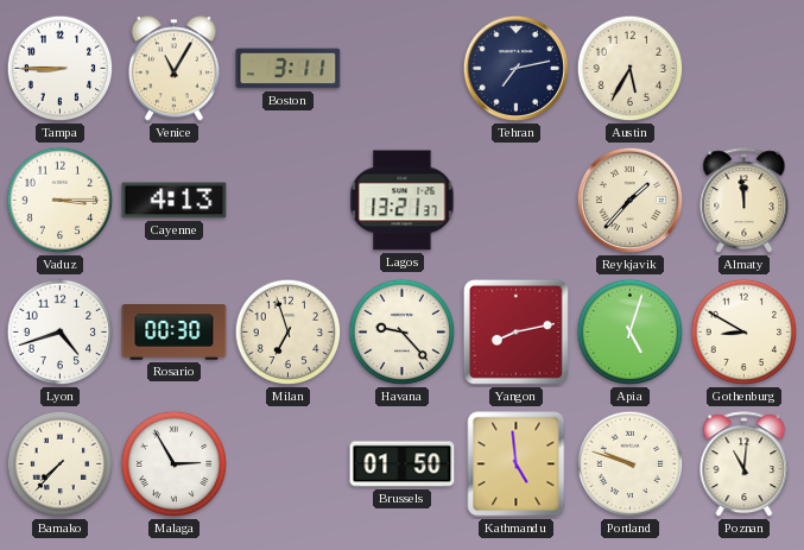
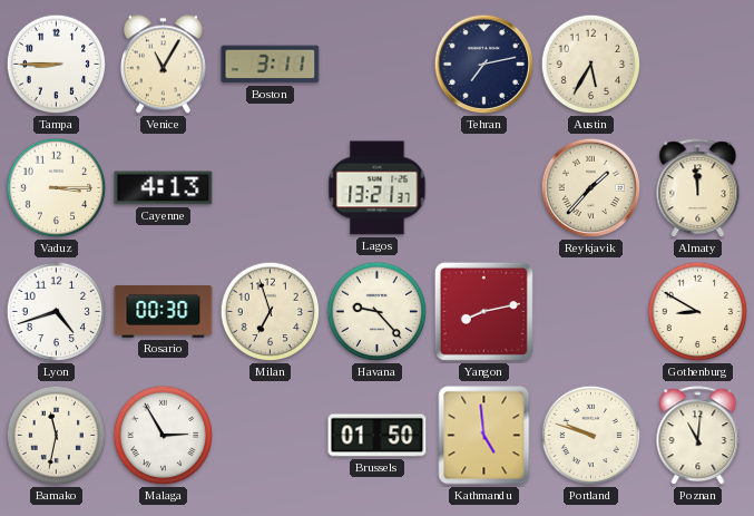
Apia: 5:03 -> none
Bamako: 7:37 -> 11:32
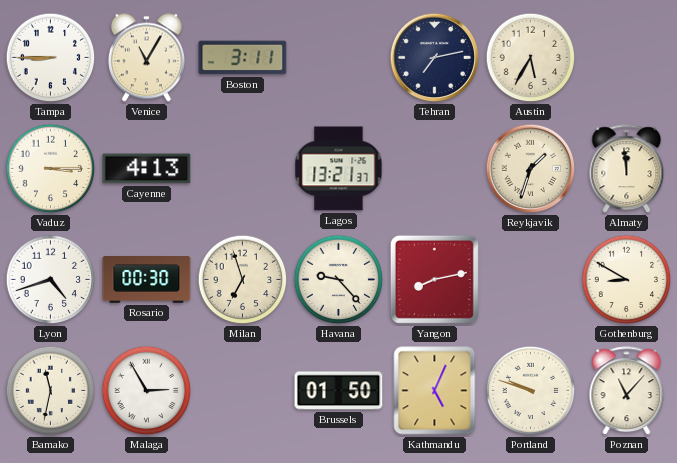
Reykjavik: 1:37 -> 1:33
Kathmandu: 4:59 -> 5:04
Poznan: 11:01 -> 11:07
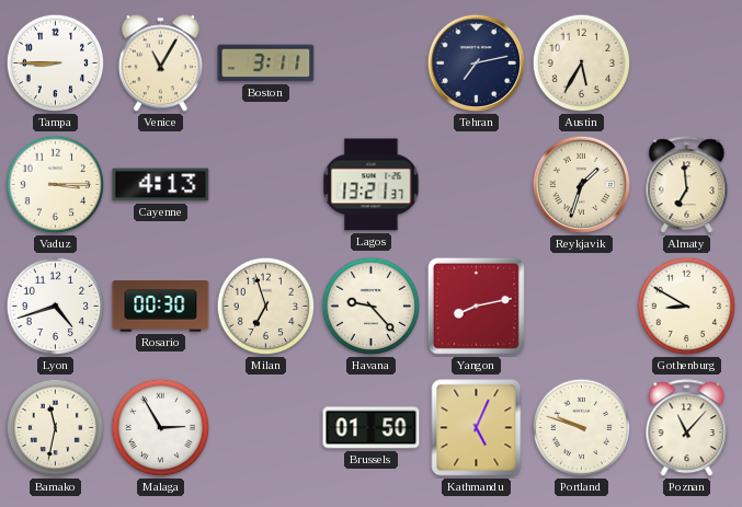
Almaty: 11:59 -> 6:59
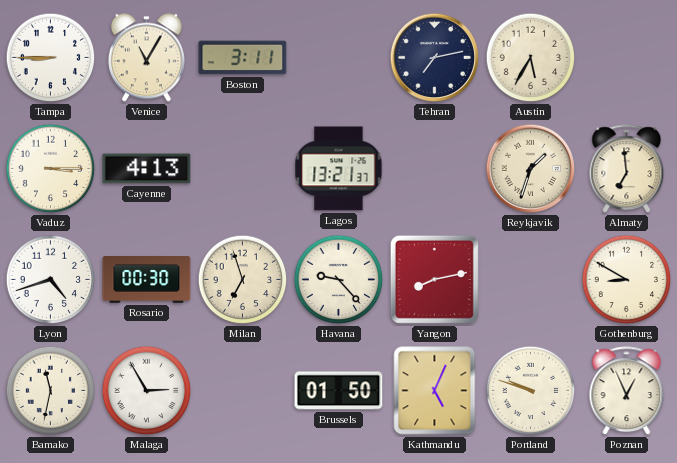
Poznan: 11:07 -> 12:56
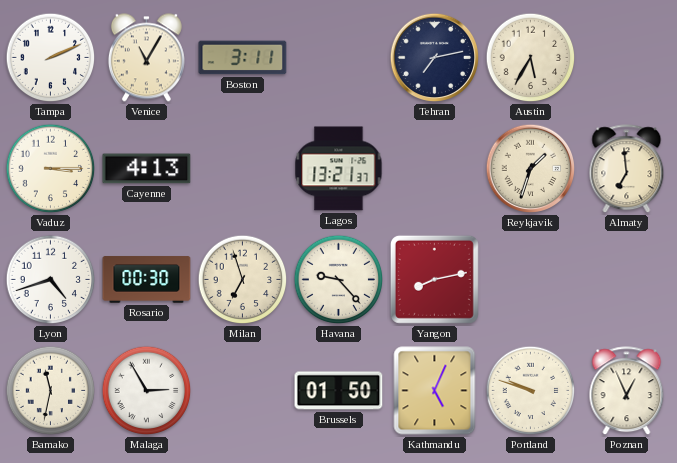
Tampa: 8:45 -> 2:11
Gothenburg: 8:50 -> none
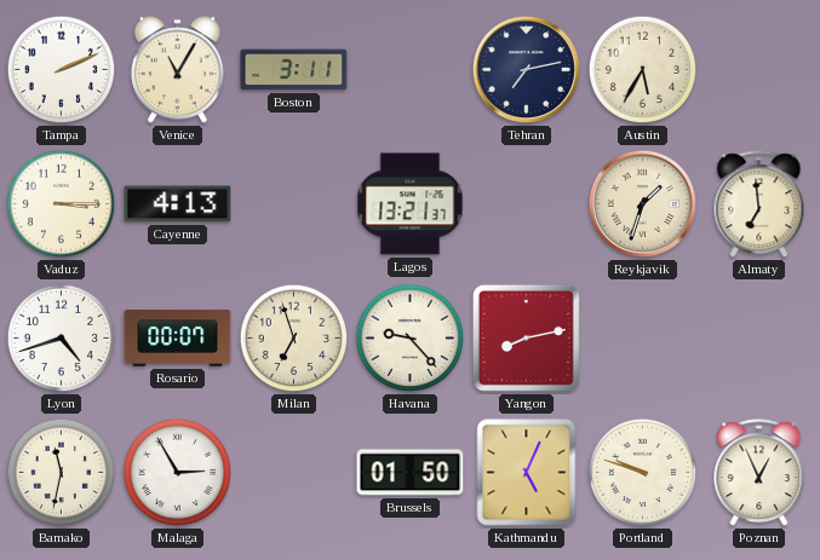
Rosario: 00:30 -> 00:07
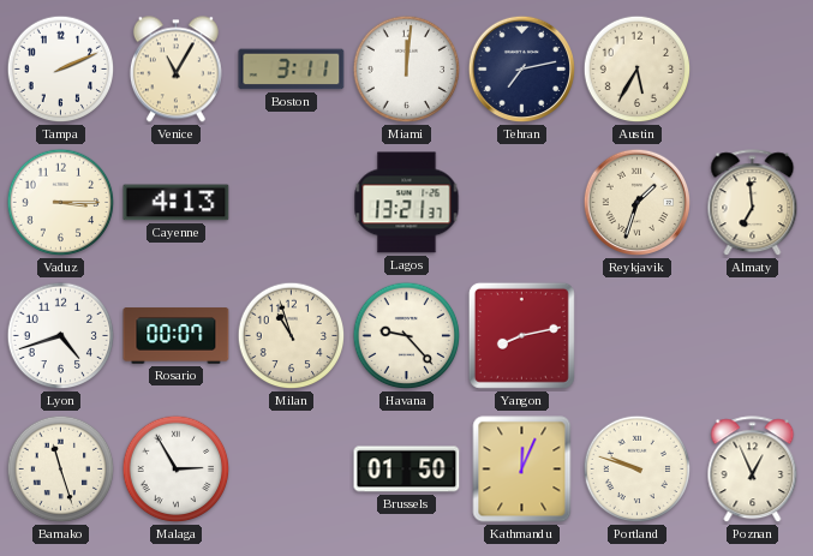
Miami: none -> 12:01
Milan: 6:57 -> 10:57
Bamako: 11:32 -> 11:27
Kathmandu: 5:04 -> 12:04
